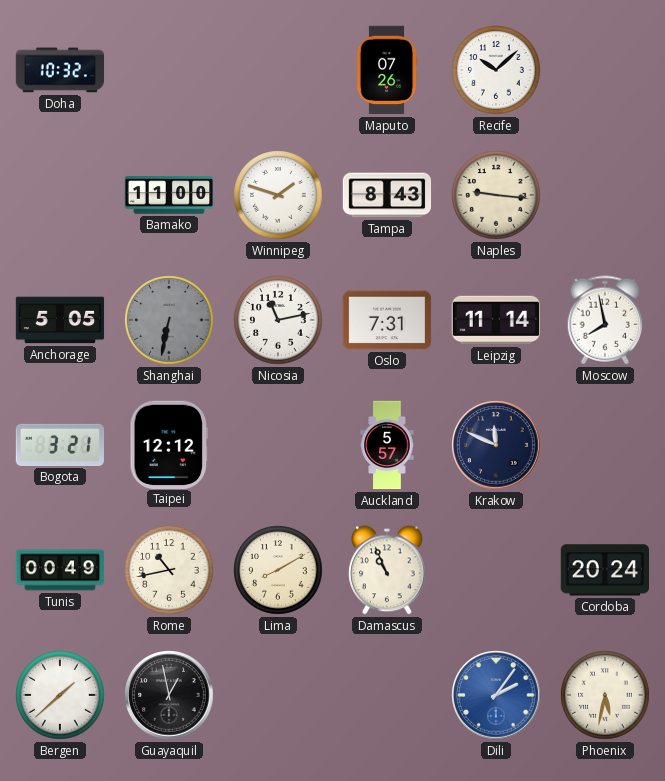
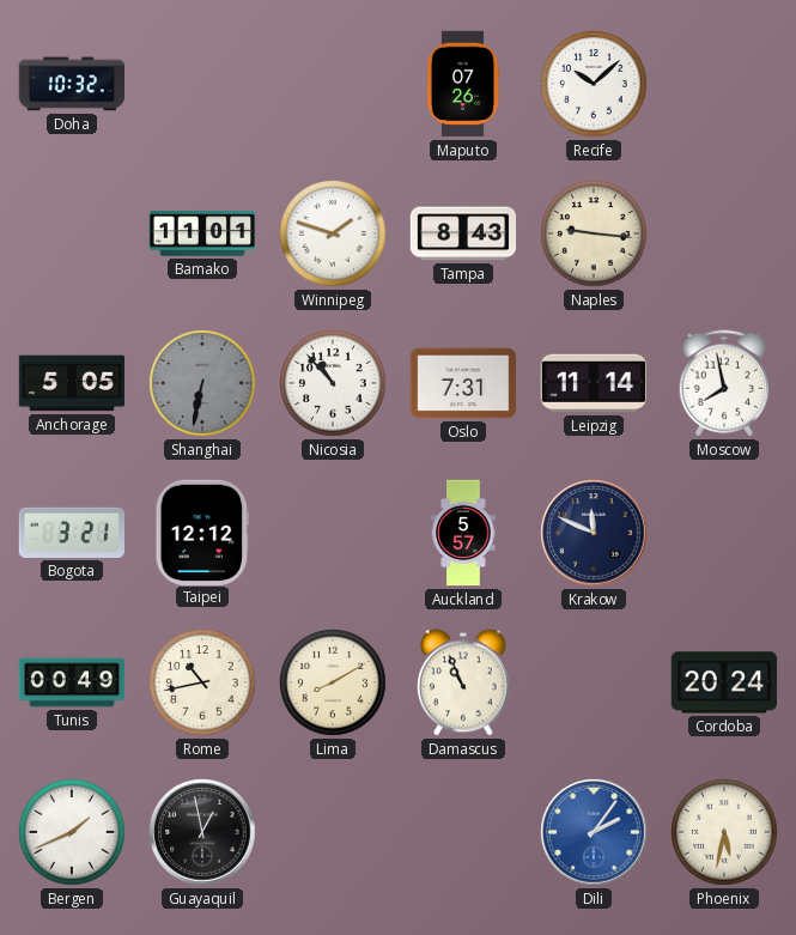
Bamako: 11:00 -> 11:01
Nicosia: 11:13 -> 10:53
Bergen: 1:38 -> 1:41
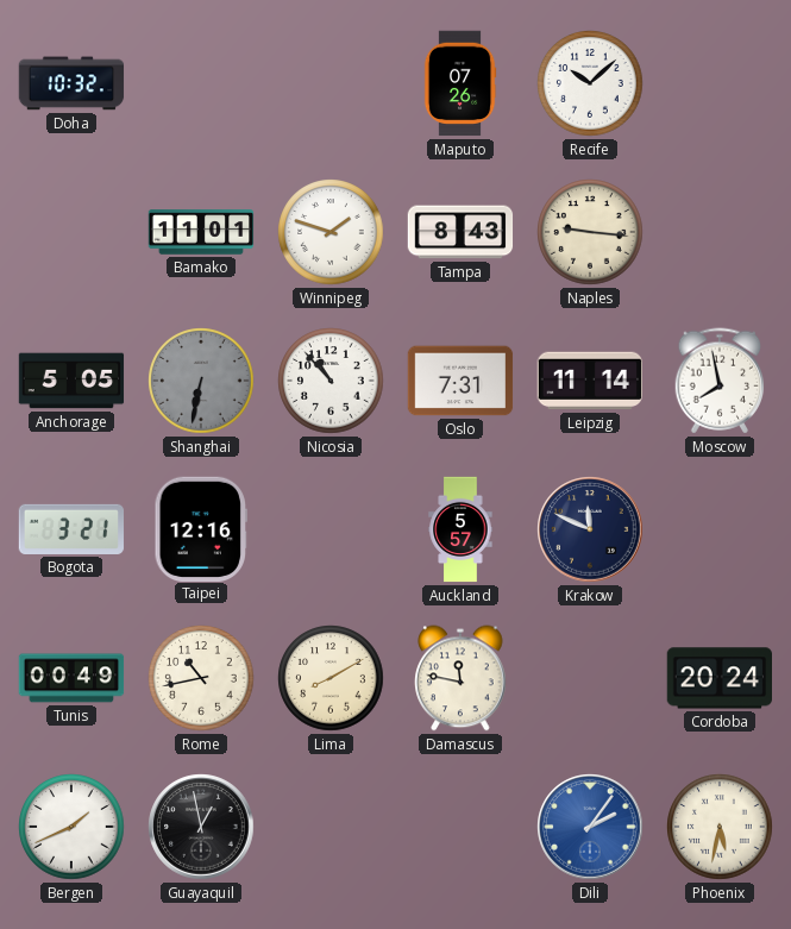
Taipei: 12:12 -> 12:16
Damascus: 10:56 -> 11:47
